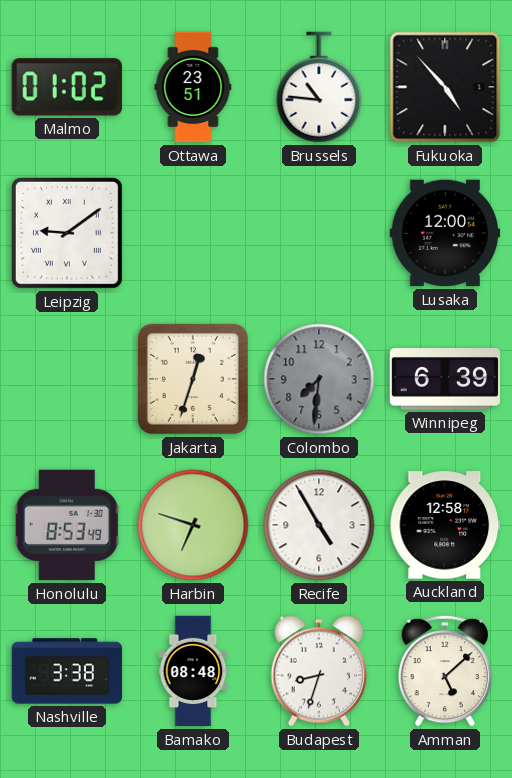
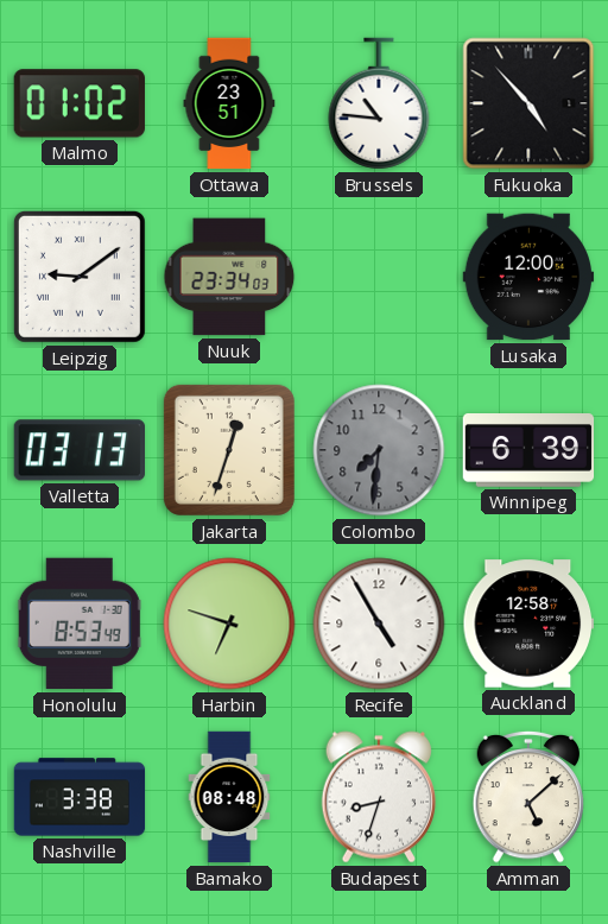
Nuuk: none -> 23:34
Valletta: none -> 03:13
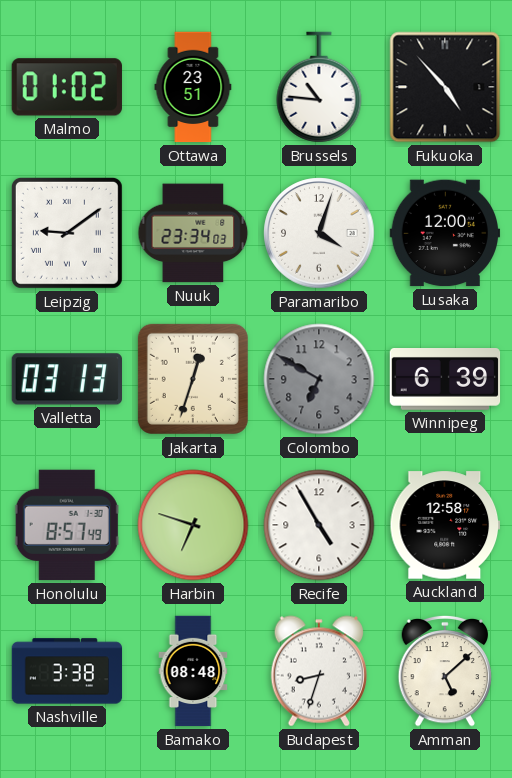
Paramaribo: none -> 4:03
Colombo: 7:31 -> 6:50
Honolulu: 8:53 -> 8:57
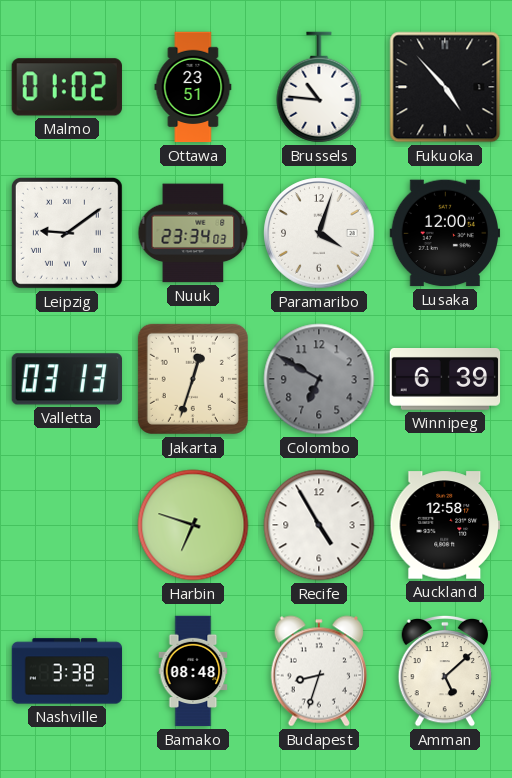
Honolulu: 8:57 -> none
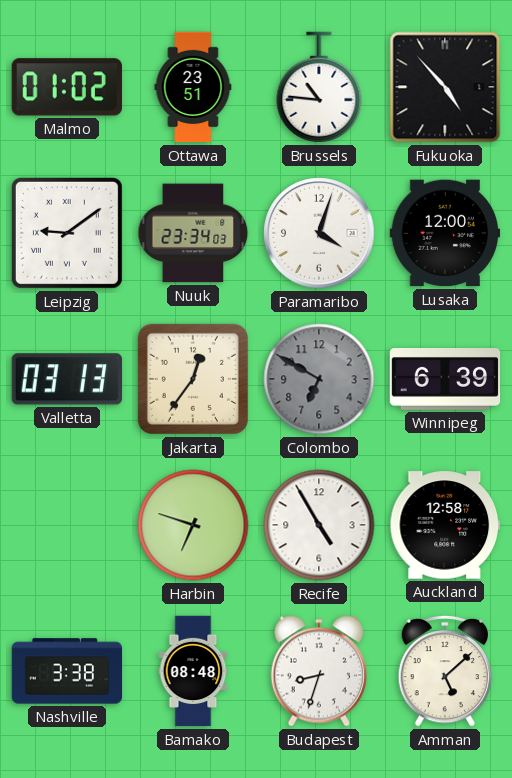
Jakarta: 12:33 -> 12:36
